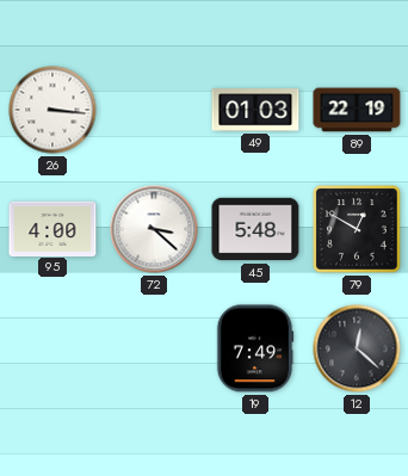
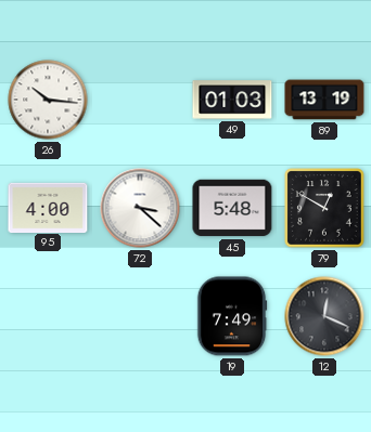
26: 3:16 -> 10:16
89: 22:19 -> 13:19
12: 12:22 -> 12:19
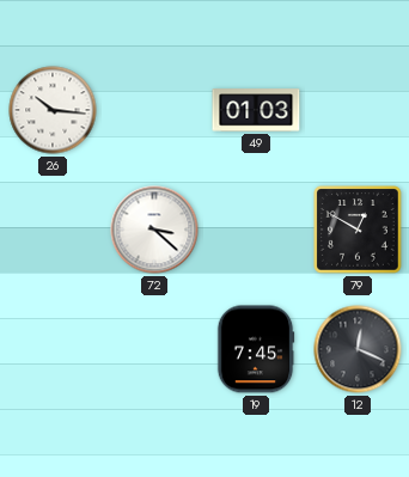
89: 13:19 -> none
95: 4:00 -> none
45: 5:48 -> none
19: 7:49 -> 7:45
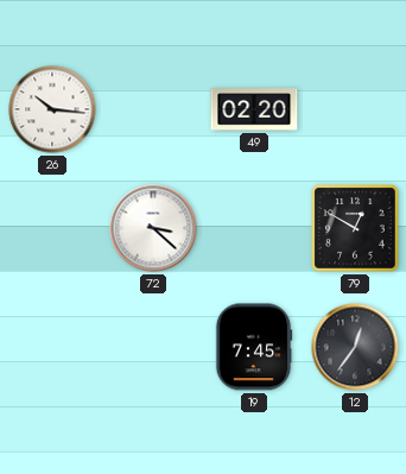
49: 01:03 -> 02:20
12: 12:19 -> 12:36
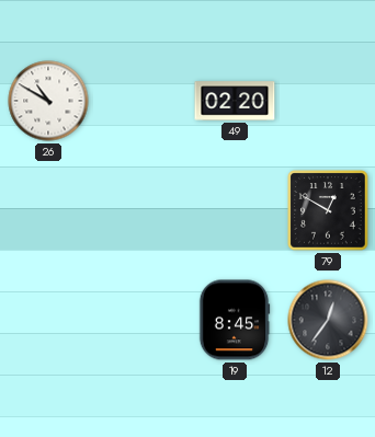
26: 10:16 -> 10:50
72: 3:22 -> none
19: 7:45 -> 8:45
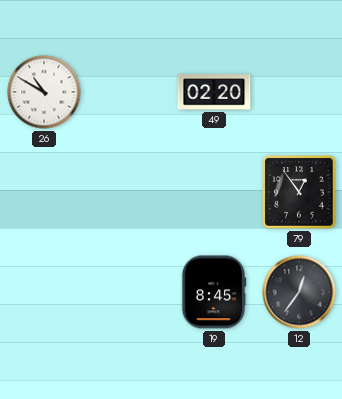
79: 12:50 -> 12:54
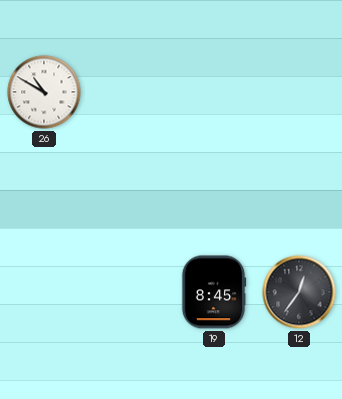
49: 02:20 -> none
79: 12:54 -> none
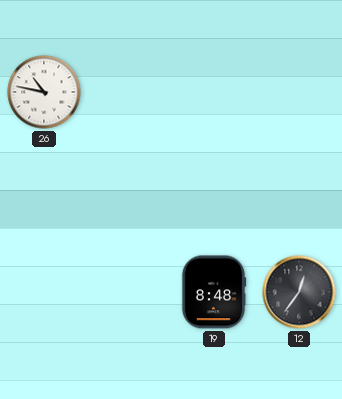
26: 10:50 -> 10:47
19: 8:45 -> 8:48
